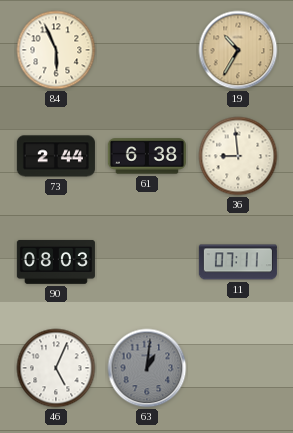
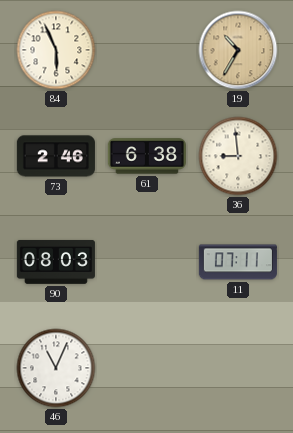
73: 2:44 -> 2:46
46: 5:04 -> 11:04
63: 1:01 -> none
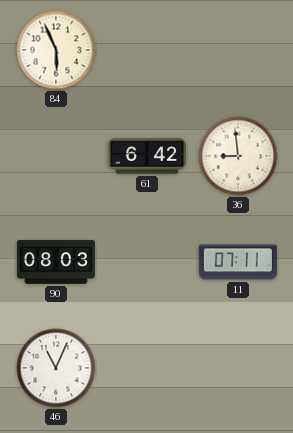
19: 10:35 -> none
73: 2:46 -> none
61: 6:38 -> 6:42
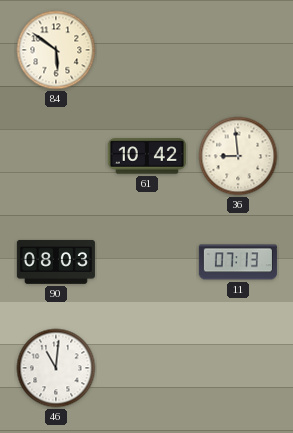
84: 5:56 -> 5:51
61: 6:42 -> 10:42
11: 07:11 -> 07:13
46: 11:04 -> 11:01
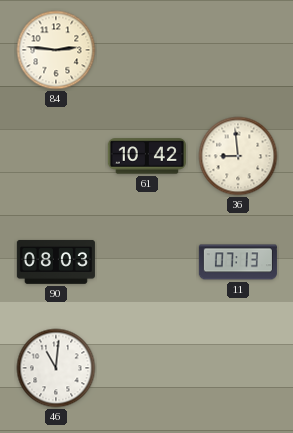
84: 5:51 -> 2:46
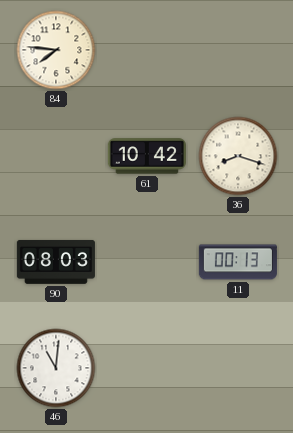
84: 2:46 -> 7:46
36: 8:59 -> 8:18
11: 07:13 -> 00:13
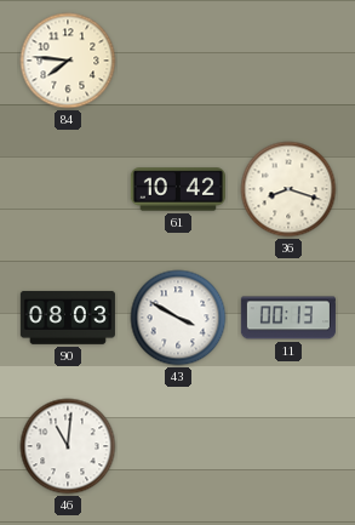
43: none -> 3:50
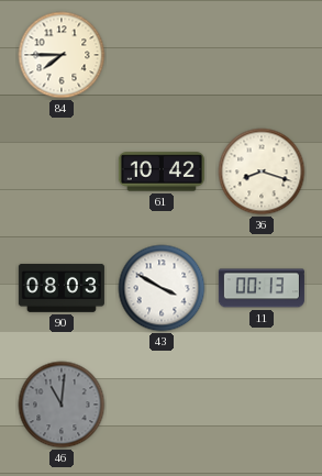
84: 7:46 -> 7:45
46 dial: white -> grey
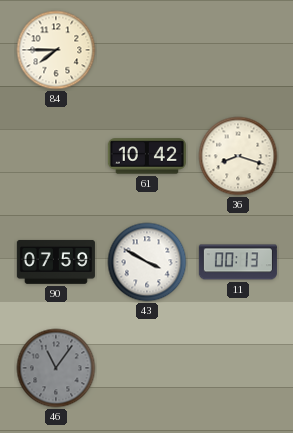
90: 08:03 -> 07:59
46: 11:01 -> 11:06
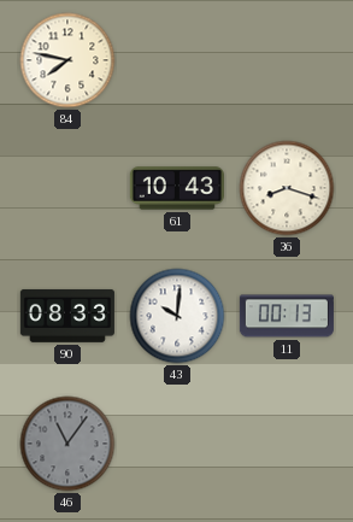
84: 7:45 -> 7:47
61: 10:42 -> 10:43
90: 07:59 -> 08:33
43: 3:50 -> 10:01
